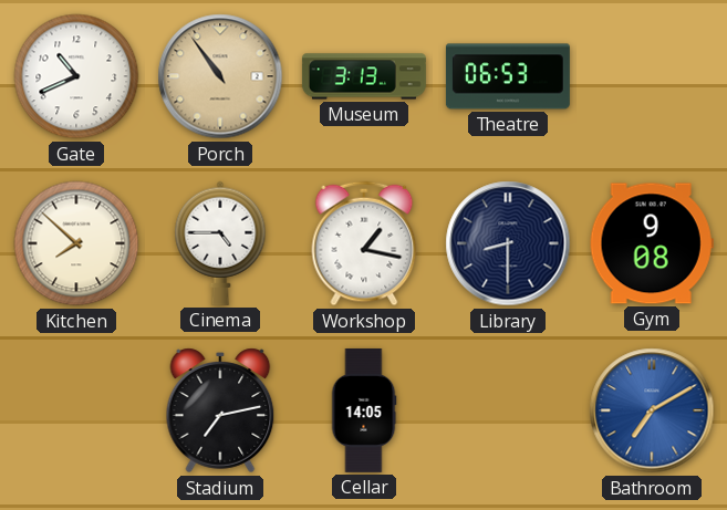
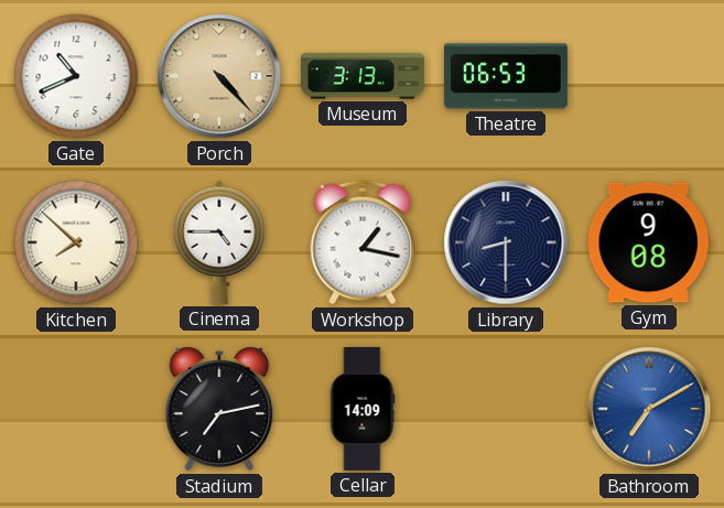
Porch: 10:54 -> 4:23
Cellar: 14:05 -> 14:09
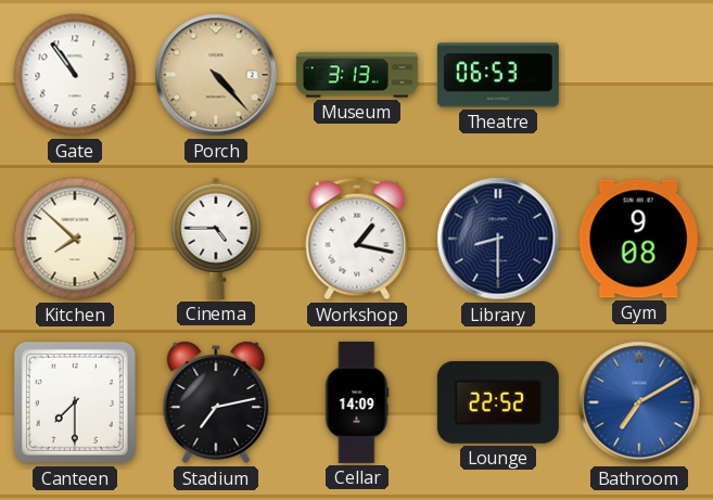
Gate: 10:41 -> 10:54
Canteen: none -> 7:30
Lounge: none -> 22:52
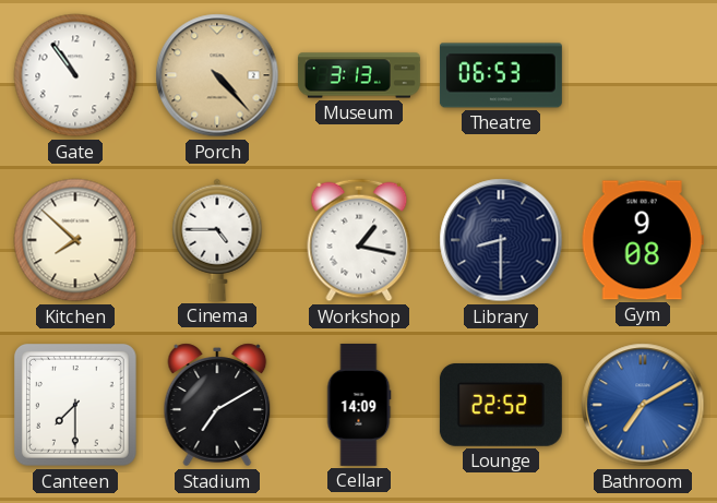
Stadium: 7:13 -> 7:10
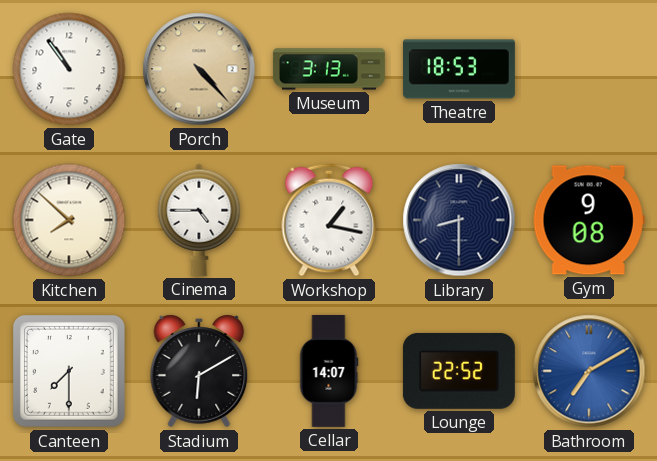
Theatre: 06:53 -> 18:53
Stadium: 7:10 -> 6:10
Cellar: 14:09 -> 14:07
